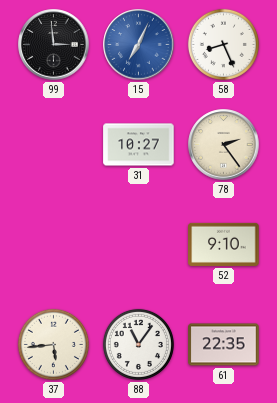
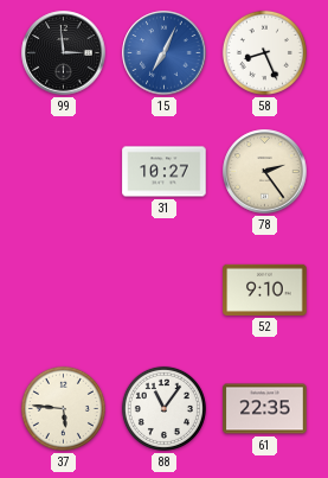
37: 5:44 -> 5:46
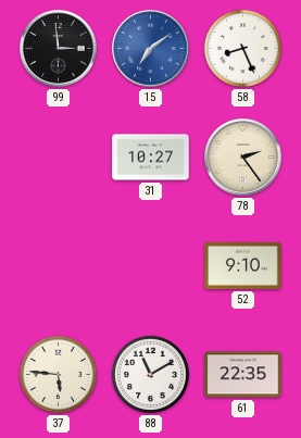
15: 7:04 -> 7:09
88: 11:06 -> 11:10
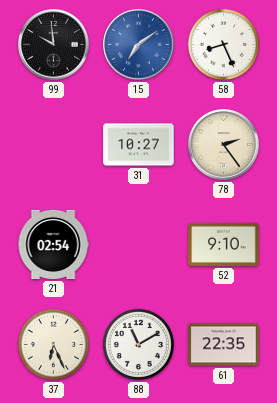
99: 2:59 -> 9:59
21: none -> 02:54
37: 5:46 -> 6:26
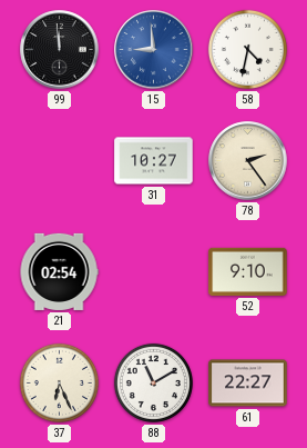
99: 9:59 -> 11:59
15: 7:09 -> 8:59
58: 8:26 -> 4:32
61: 22:35 -> 22:27
